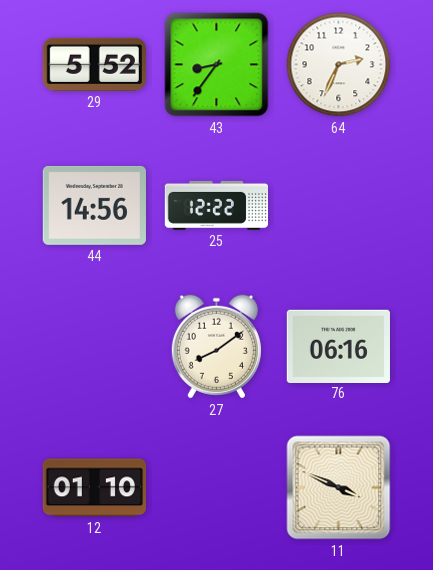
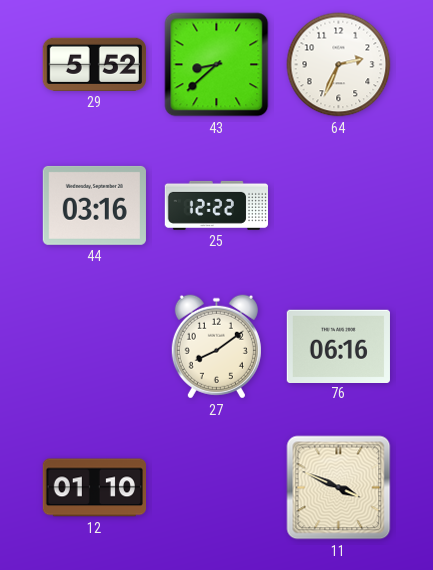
43: 8:36 -> 8:38
44: 14:56 -> 03:16
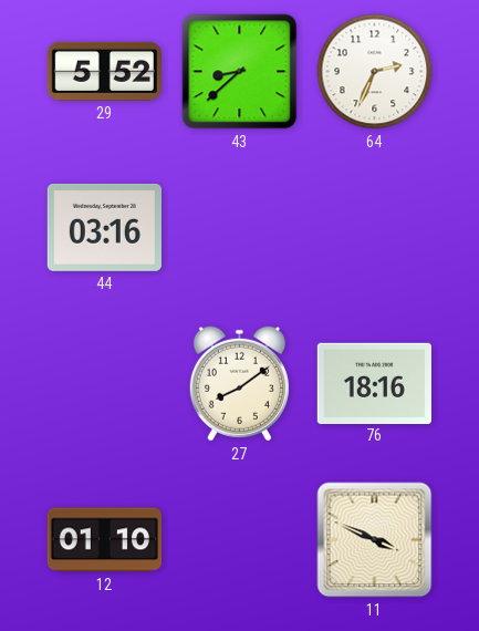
25: 12:22 -> none
76: 06:16 -> 18:16
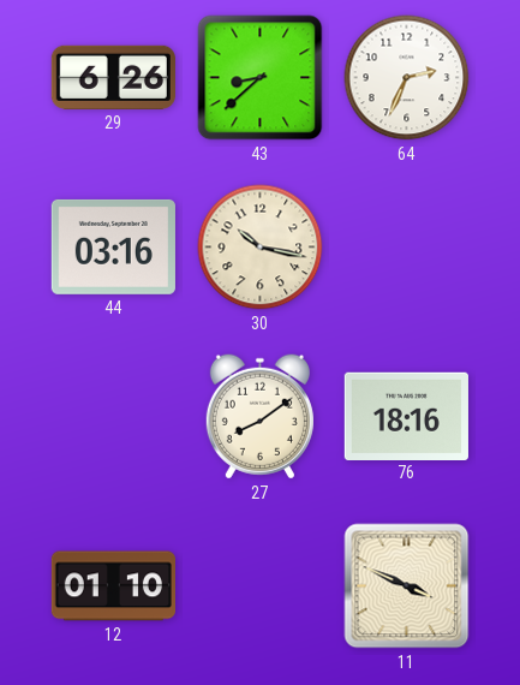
29: 5:52 -> 6:26
30: none -> 10:17
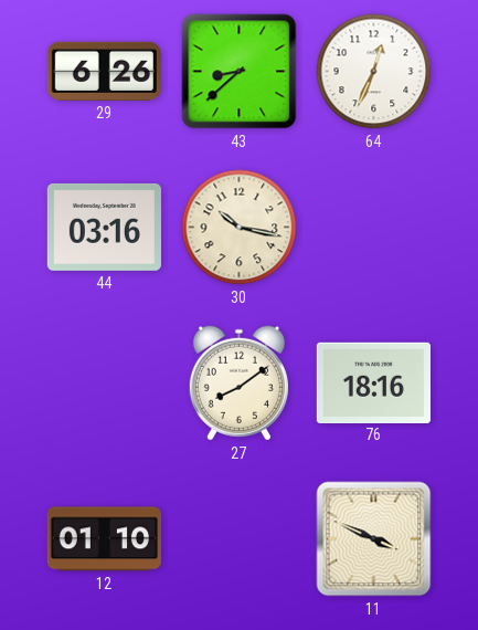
64: 2:34 -> 12:34
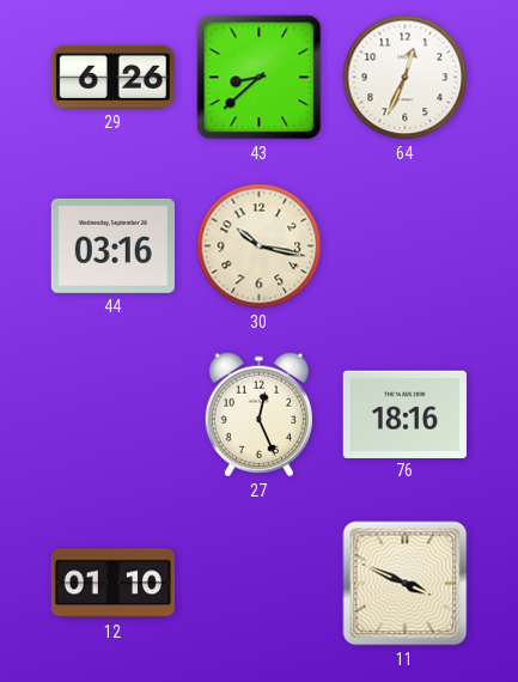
27: 8:09 -> 12:26
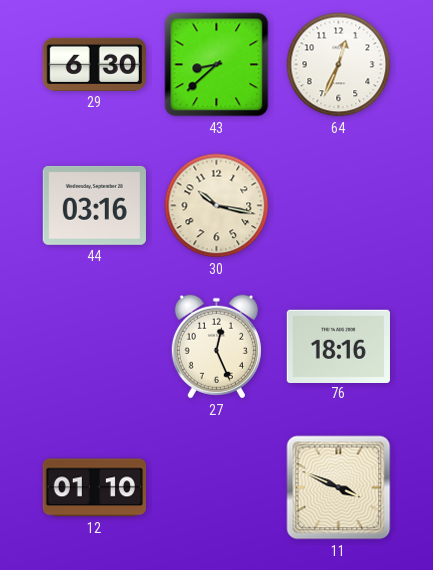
29: 6:26 -> 6:30
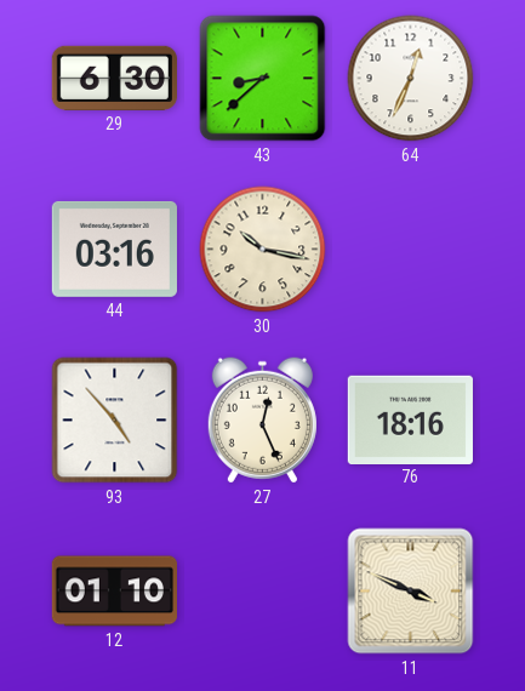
93: none -> 4:53
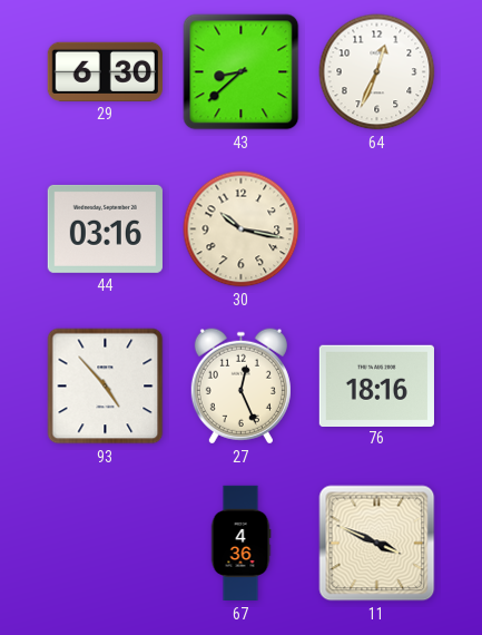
12: 01:10 -> none
67: none -> 4:36
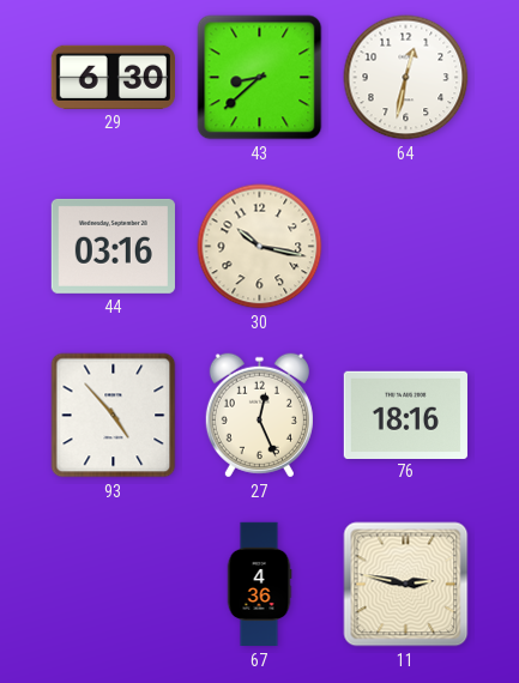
64: 12:34 -> 12:32
11: 3:49 -> 2:47
